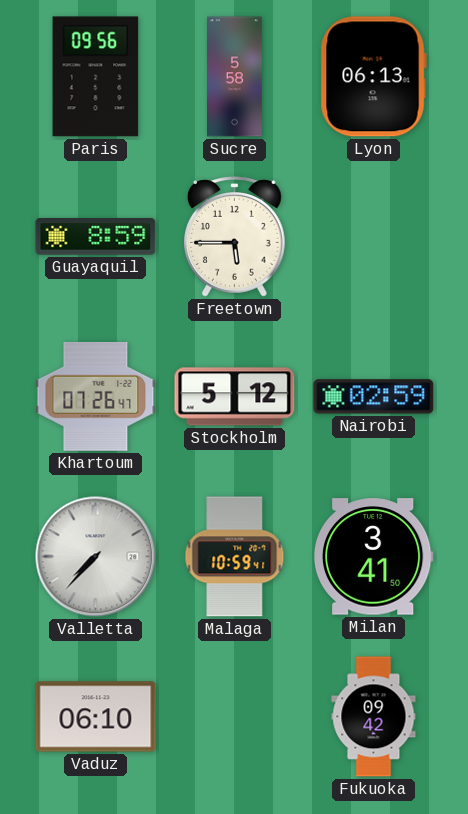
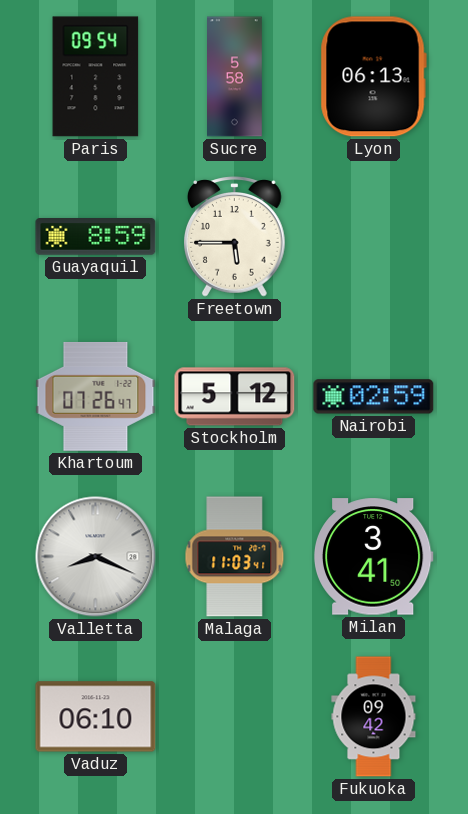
Paris: 09:56 -> 09:54
Valletta: 7:37 -> 8:19
Malaga: 10:59 -> 11:03
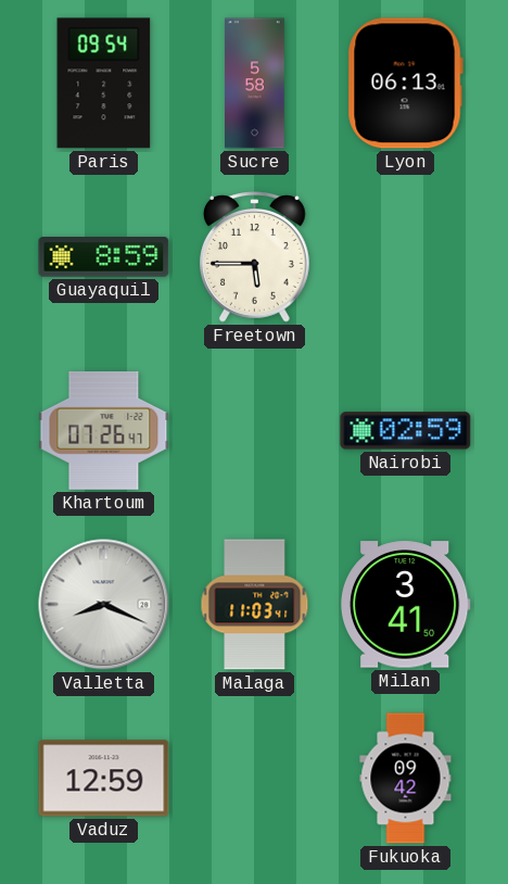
Stockholm: 5:12 -> none
Vaduz: 06:10 -> 12:59
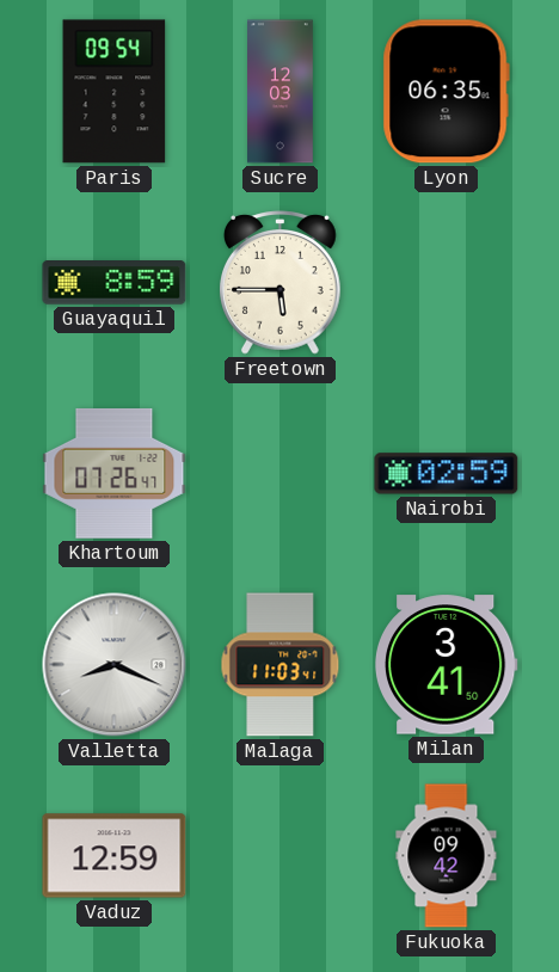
Sucre: 5:58 -> 12:03
Lyon: 06:13 -> 06:35
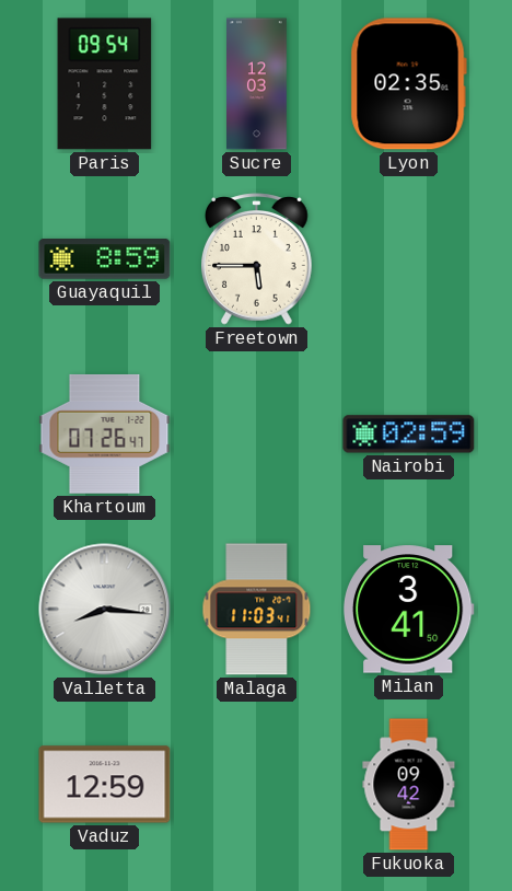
Lyon: 06:35 -> 02:35
Valletta: 8:19 -> 8:16
